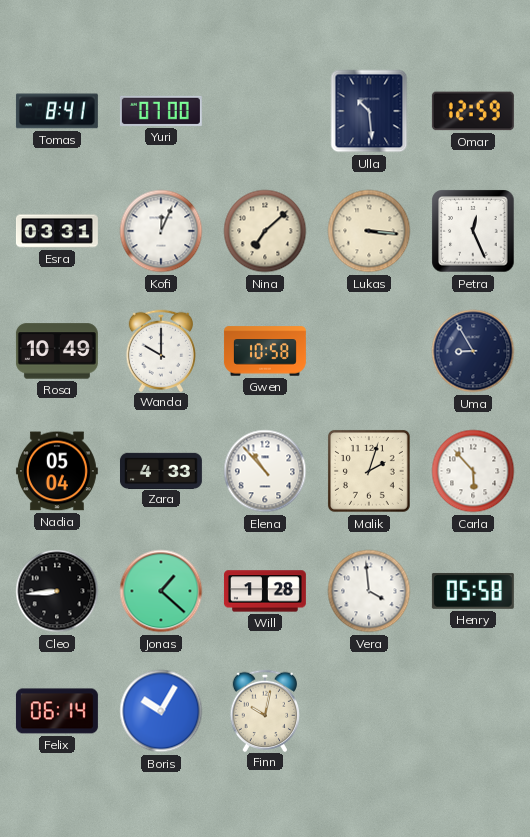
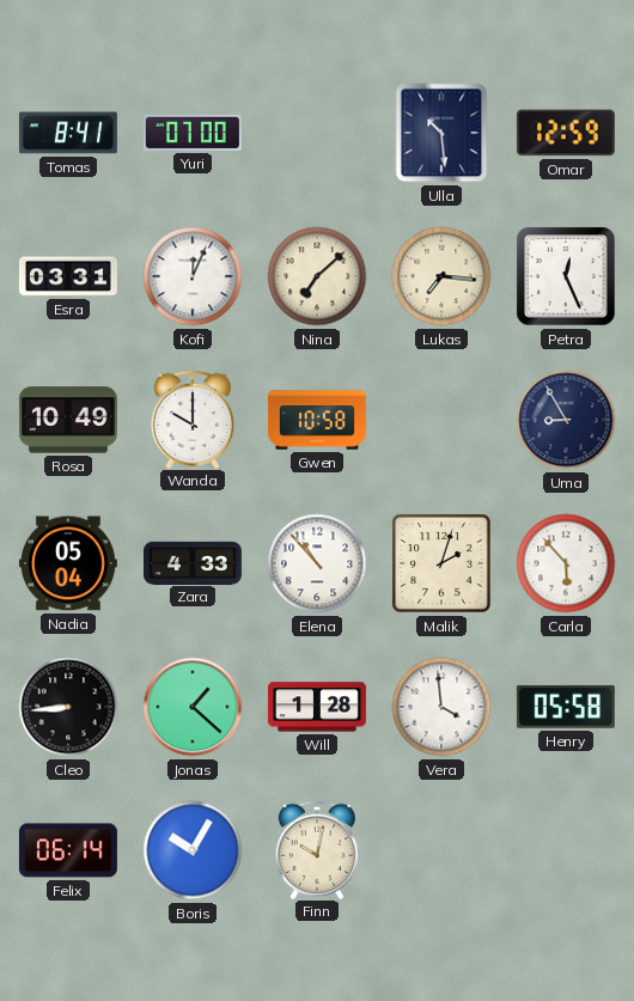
Lukas: 3:16 -> 7:16
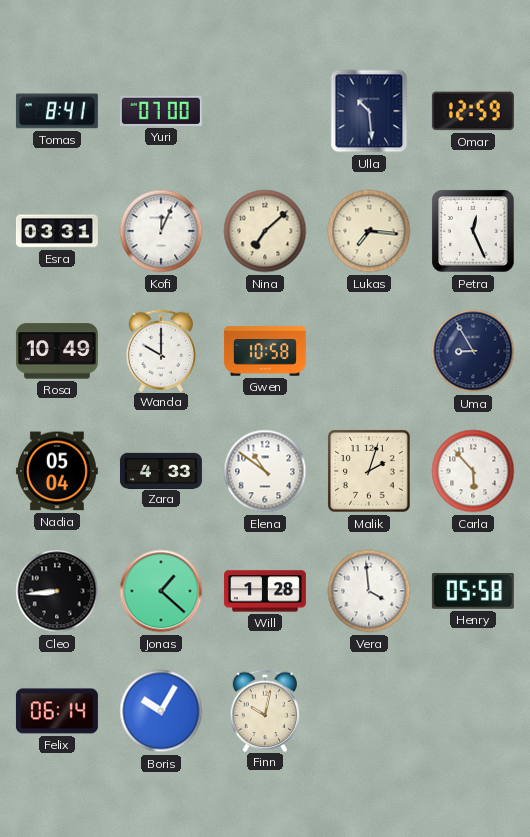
Elena: 10:53 -> 10:51
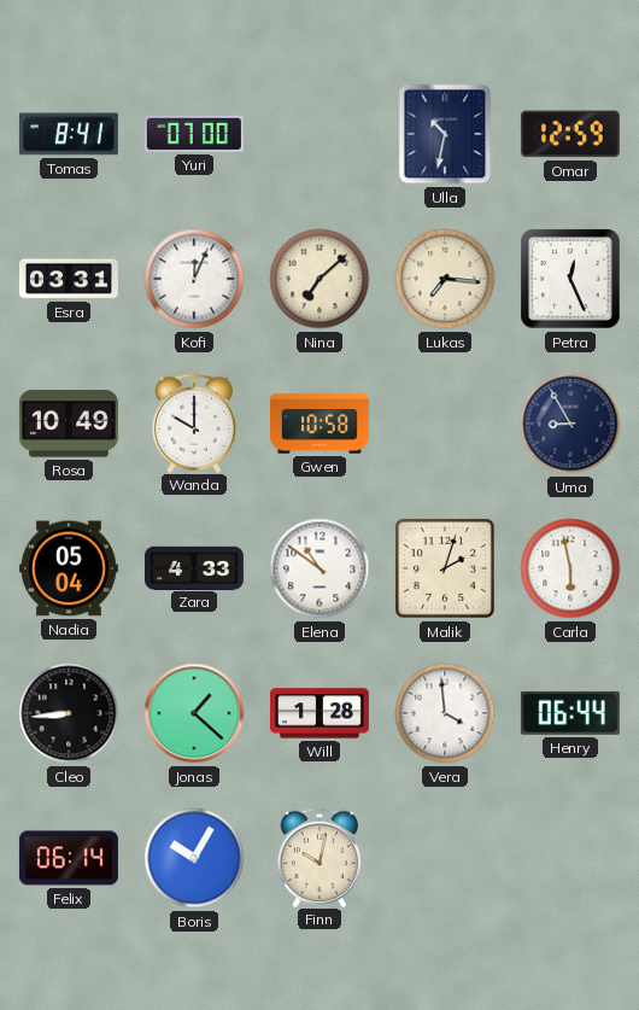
Ulla: 10:29 -> 10:32
Carla: 5:53 -> 5:58
Henry: 05:58 -> 06:44
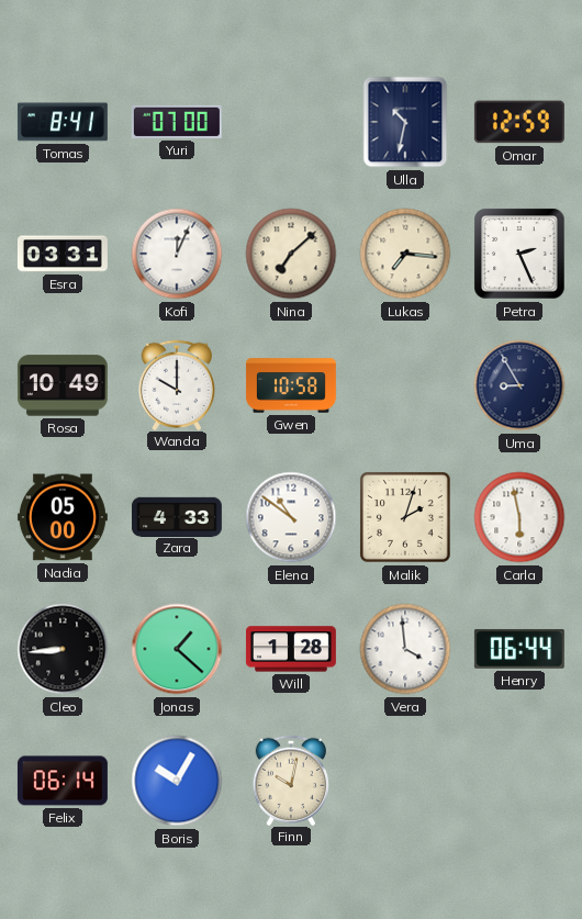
Petra: 12:26 -> 2:26
Nadia: 05:04 -> 05:00
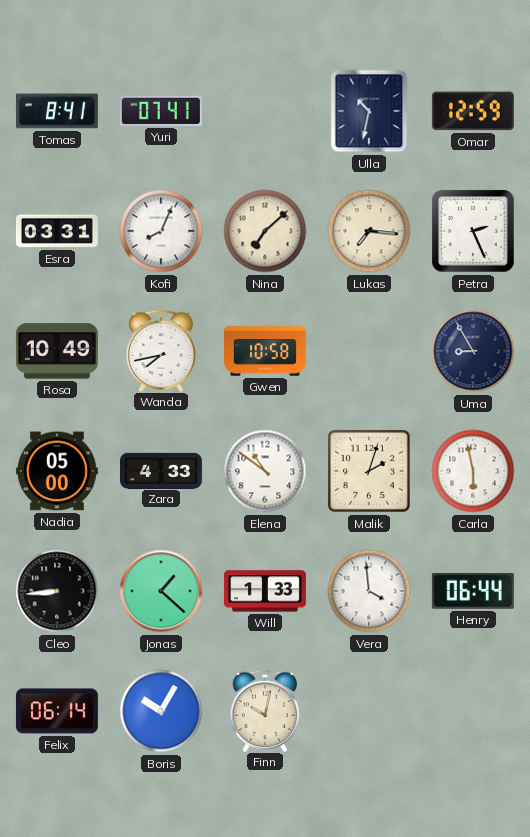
Yuri: 07:00 -> 07:41
Kofi: 12:04 -> 8:04
Wanda: 10:00 -> 7:43
Will: 1:28 -> 1:33
